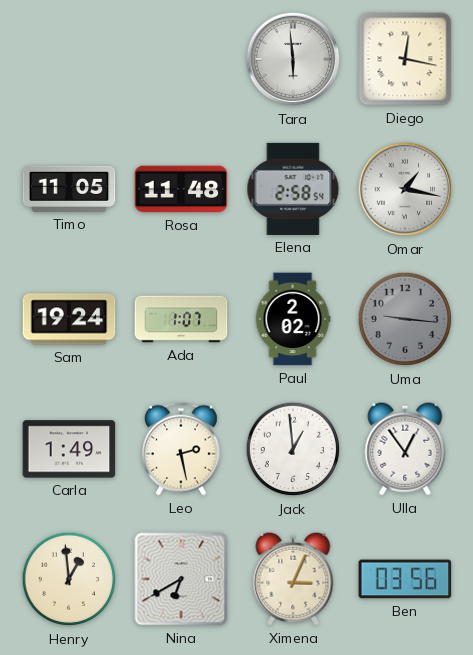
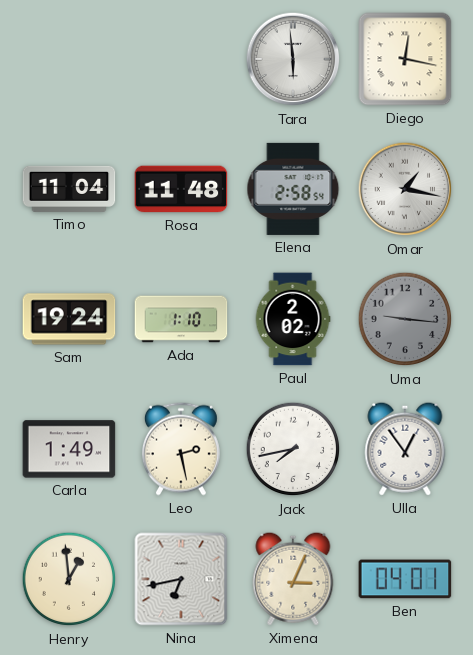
Timo: 11:05 -> 11:04
Ada: 1:07 -> 1:10
Jack: 12:59 -> 7:43
Nina: 6:40 -> 6:43
Ben: 03:56 -> 04:01
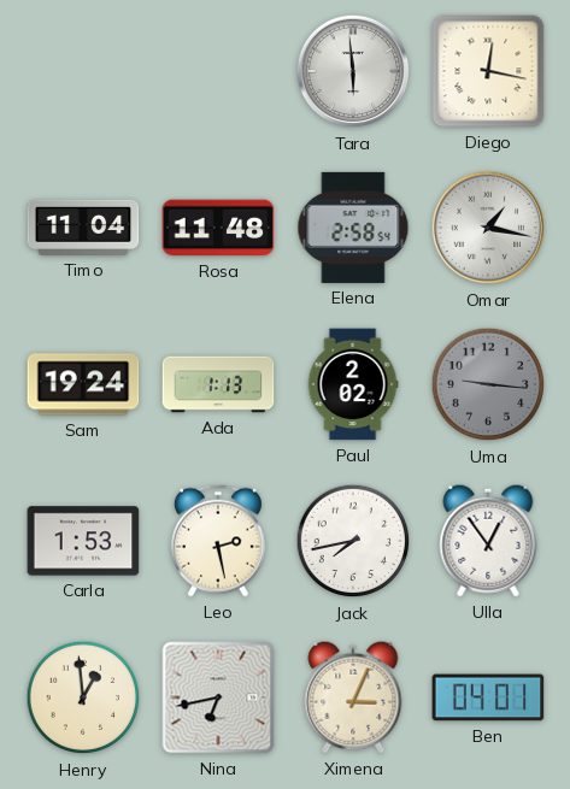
Ada: 1:10 -> 1:13
Carla: 1:49 -> 1:53
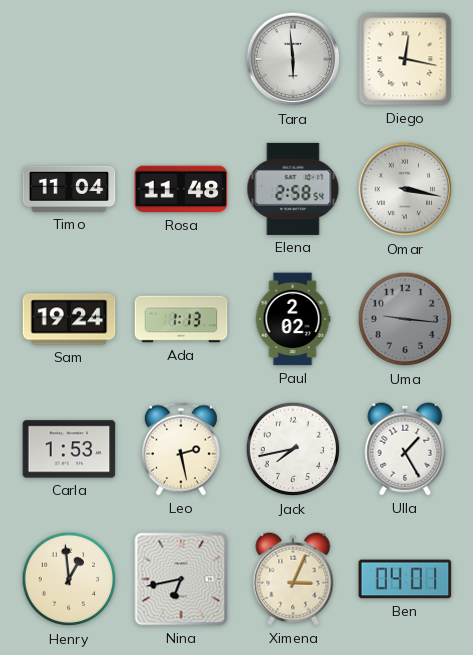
Omar: 1:17 -> 3:17
Ulla: 12:54 -> 1:25
